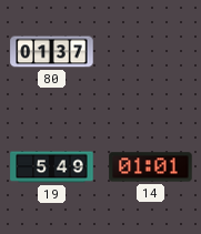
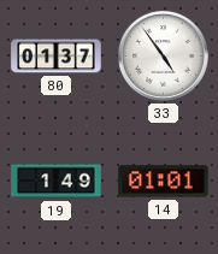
33: none -> 4:54
19: 5:49 -> 1:49
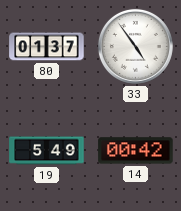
19: 1:49 -> 5:49
14: 01:01 -> 00:42
